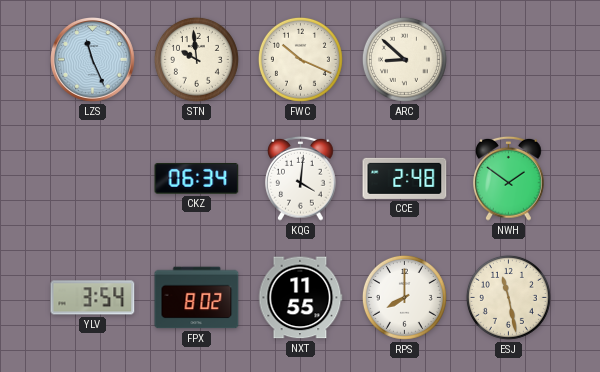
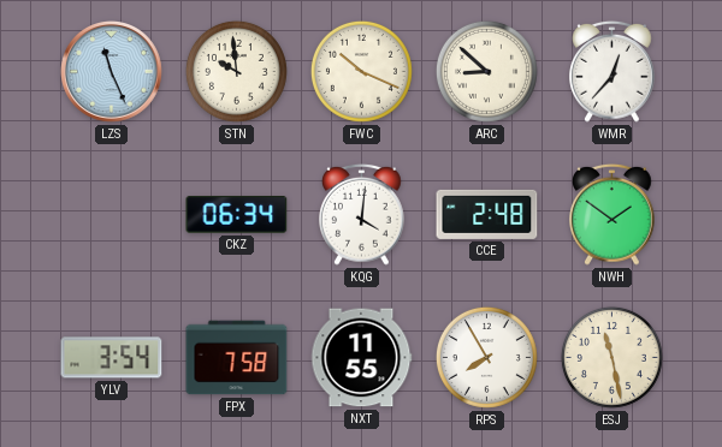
WMR: none -> 12:37
FPX: 8:02 -> 7:58
RPS: 8:00 -> 7:55
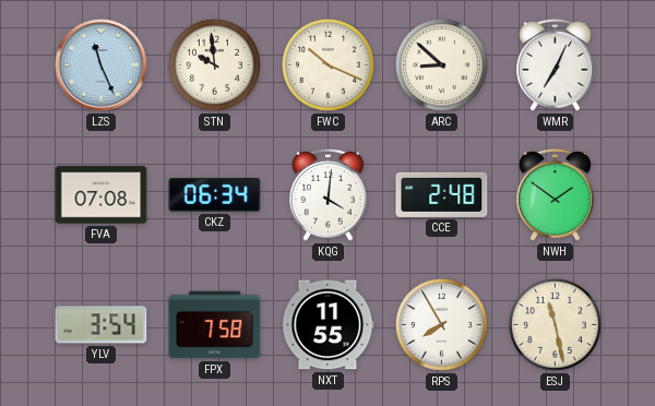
WMR: 12:37 -> 7:04
FVA: none -> 07:08
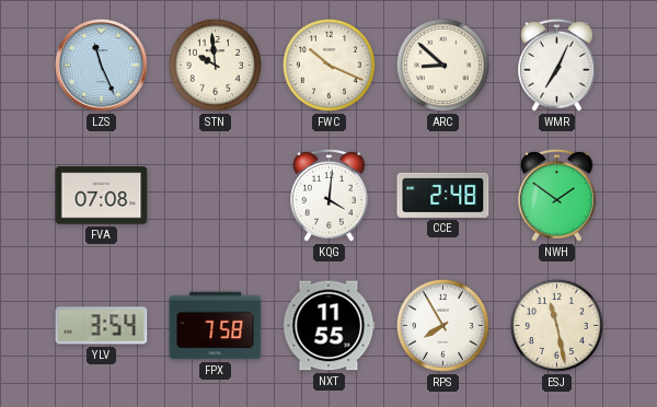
CKZ: 06:34 -> none
